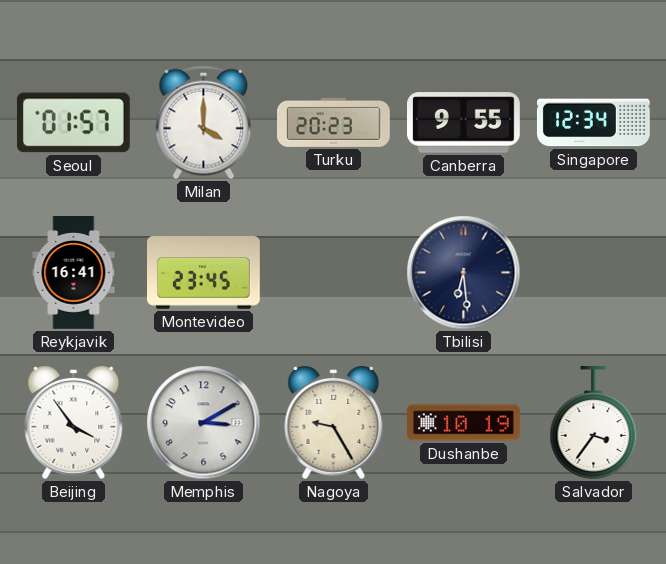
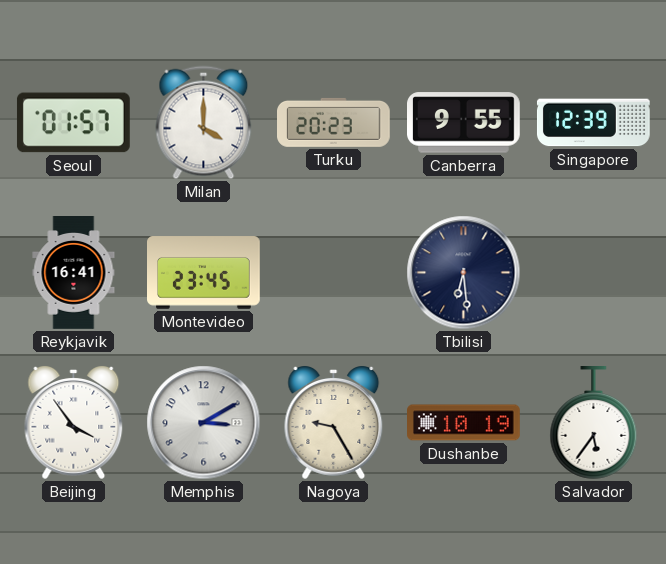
Singapore: 12:34 -> 12:39
Salvador: 3:36 -> 5:36
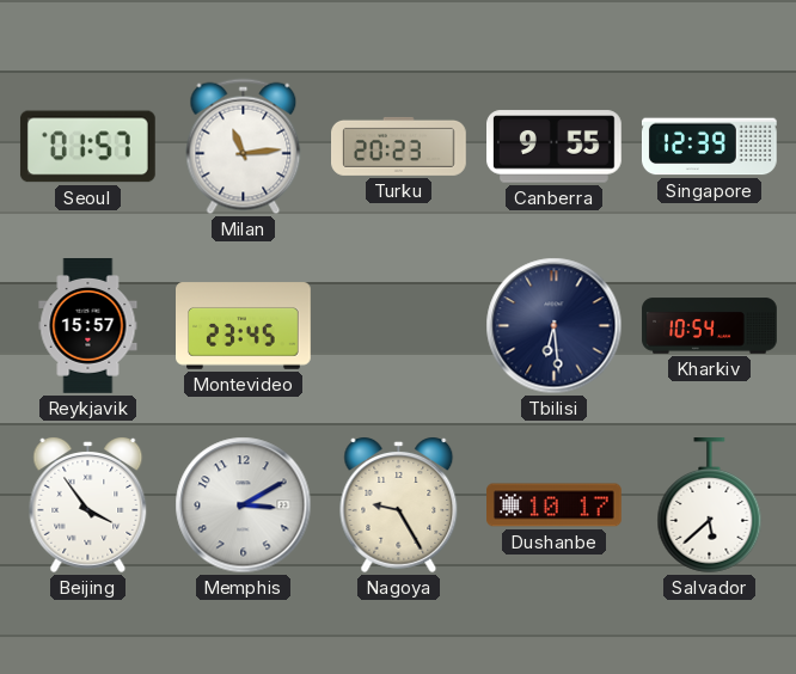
Milan: 4:00 -> 11:14
Reykjavik: 16:41 -> 15:57
Kharkiv: none -> 10:54
Dushanbe: 10:19 -> 10:17
Salvador: 5:36 -> 5:38
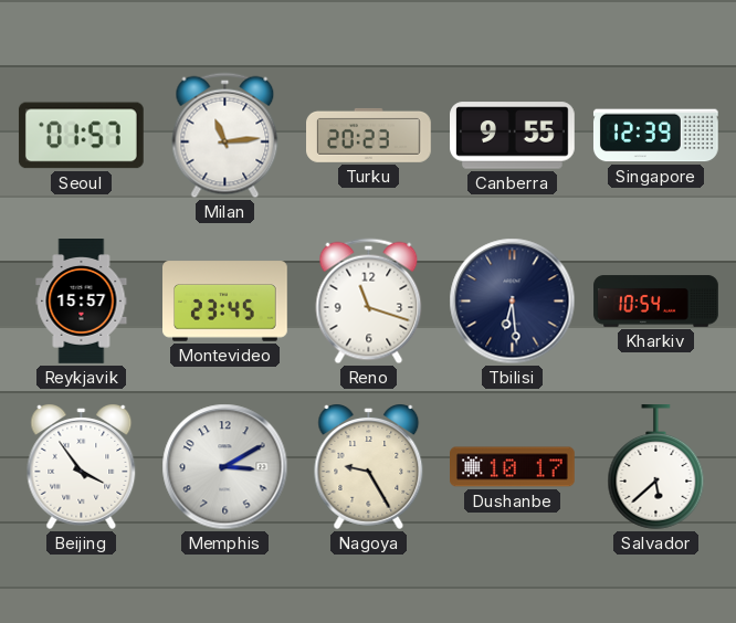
Reno: none -> 11:18
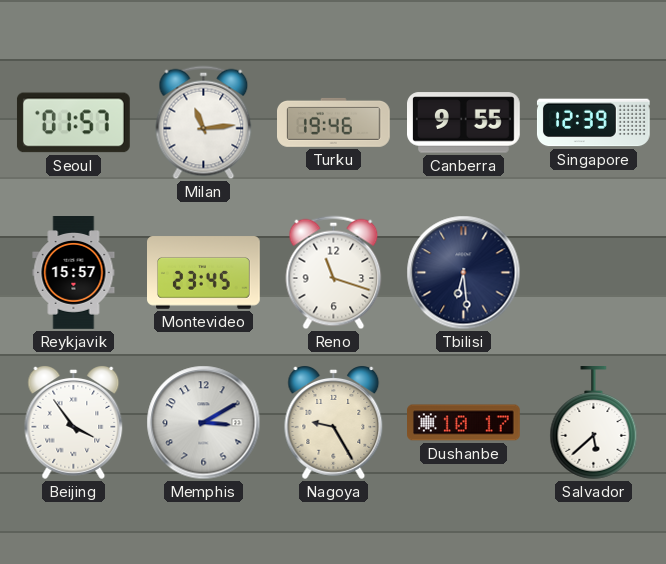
Turku: 20:23 -> 19:46
Kharkiv: 10:54 -> none
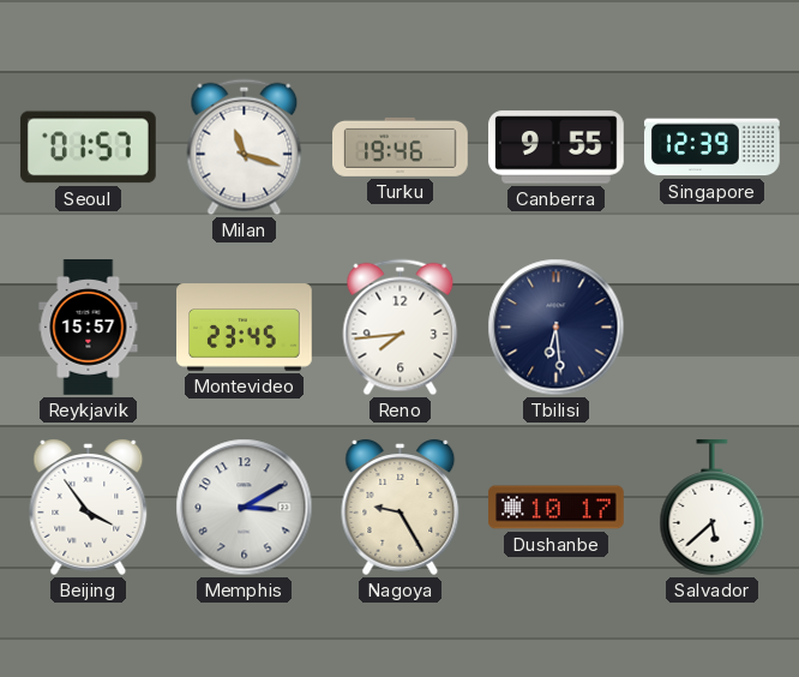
Milan: 11:14 -> 11:18
Reno: 11:18 -> 7:44
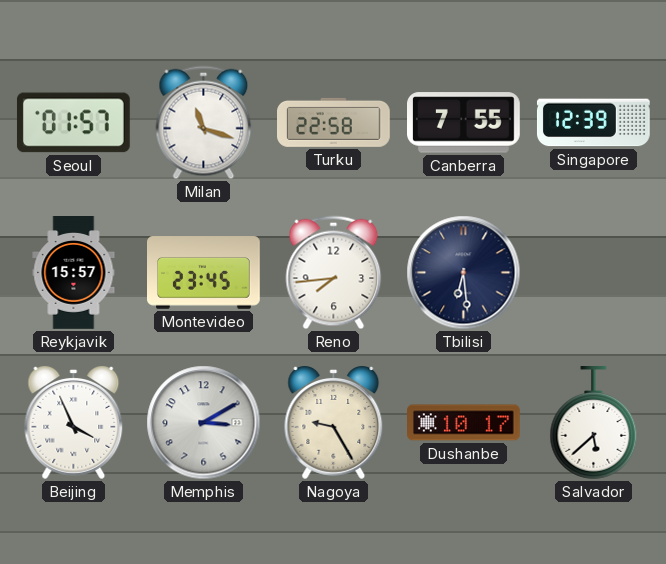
Turku: 19:46 -> 22:58
Canberra: 9:55 -> 7:55
Beijing: 3:54 -> 3:56
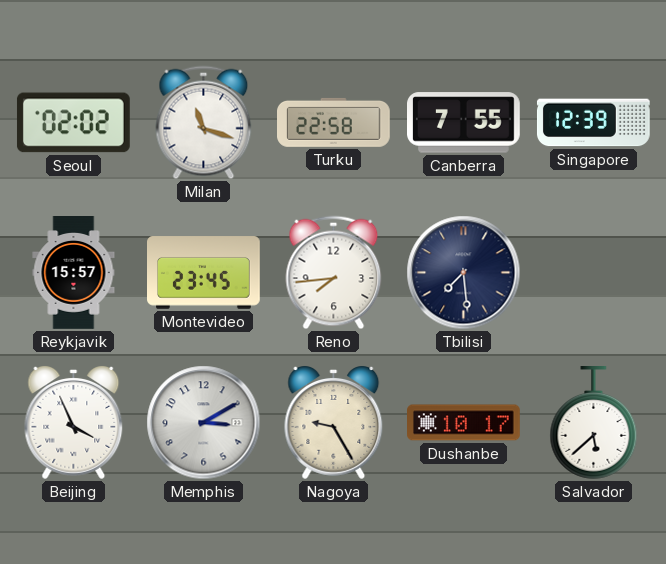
Seoul: 01:57 -> 02:02
Tbilisi: 6:29 -> 7:29
